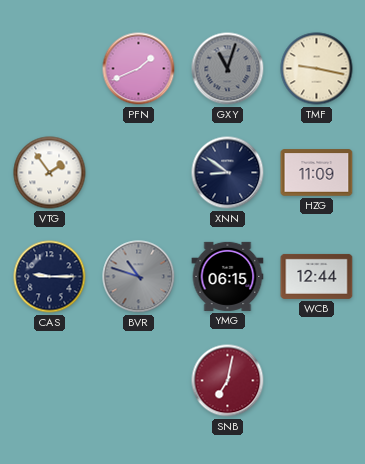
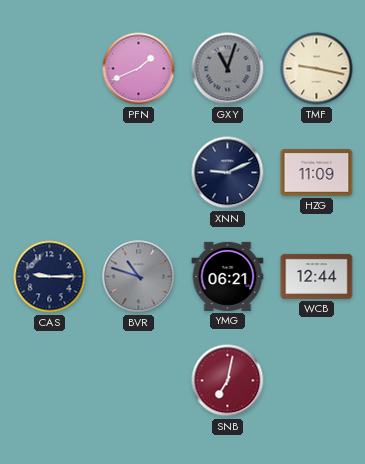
VTG: 1:54 -> none
XNN: 8:51 -> 9:11
YMG: 06:15 -> 06:21
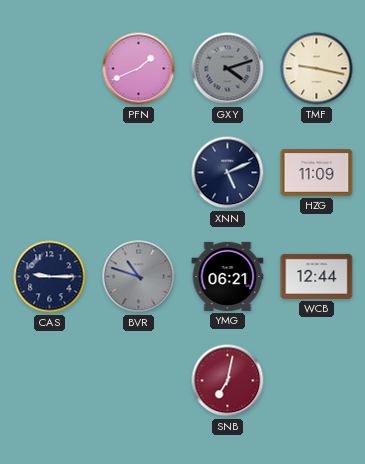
GXY: 11:03 -> 4:12
XNN: 9:11 -> 5:11
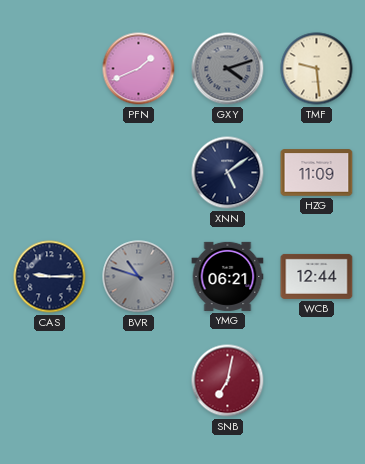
TMF: 9:17 -> 9:29
XNN: 5:11 -> 5:09
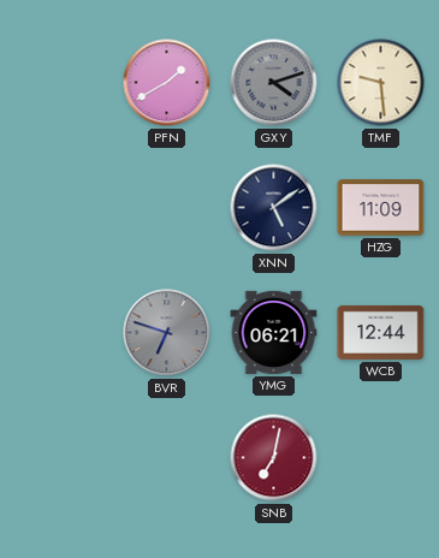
PFN: 1:41 -> 1:40
CAS: 9:15 -> none
BVR: 10:48 -> 6:48
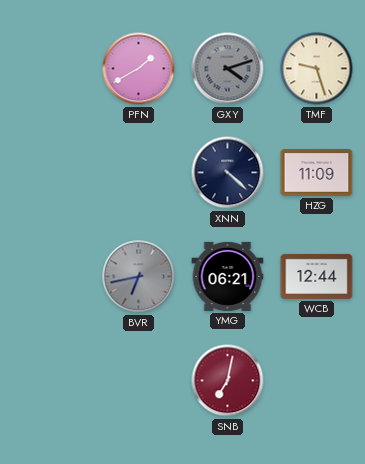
TMF: 9:29 -> 9:27
XNN: 5:09 -> 4:22
BVR: 6:48 -> 6:43
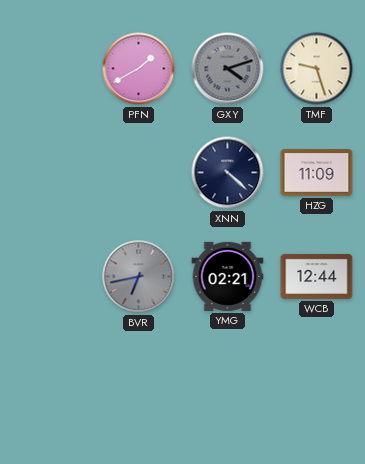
YMG: 06:21 -> 02:21
SNB: 7:02 -> none
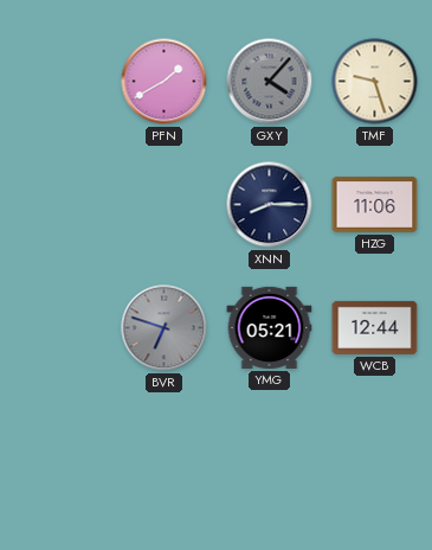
GXY: 4:12 -> 4:07
XNN: 4:22 -> 8:15
HZG: 11:09 -> 11:06
BVR: 6:43 -> 6:48
YMG: 02:21 -> 05:21
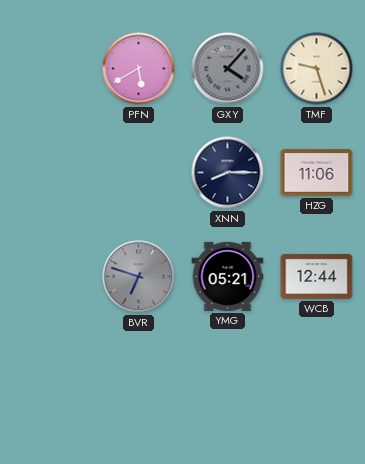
PFN: 1:40 -> 5:40
